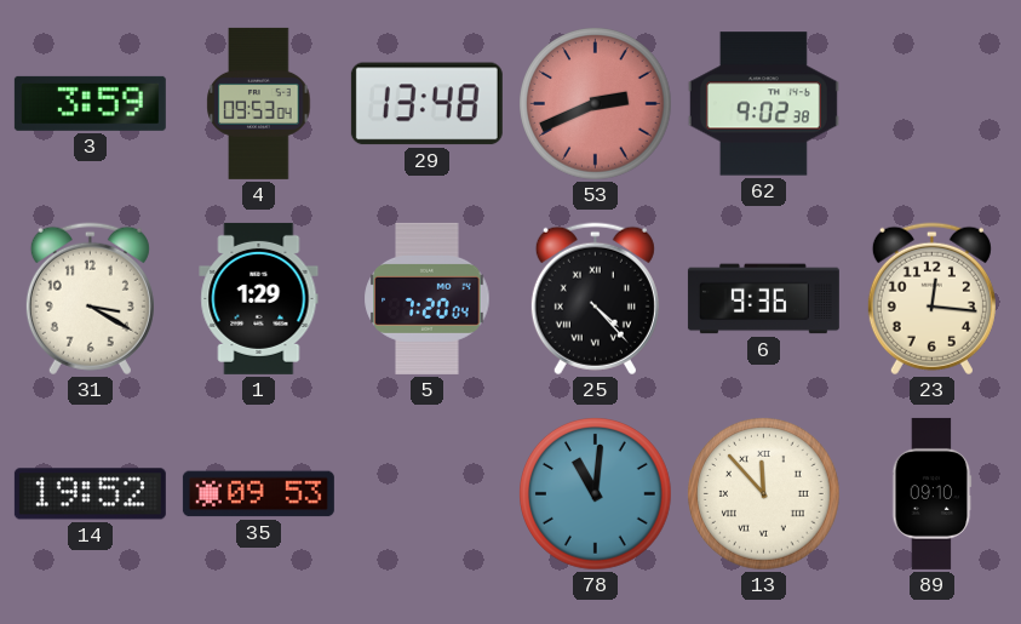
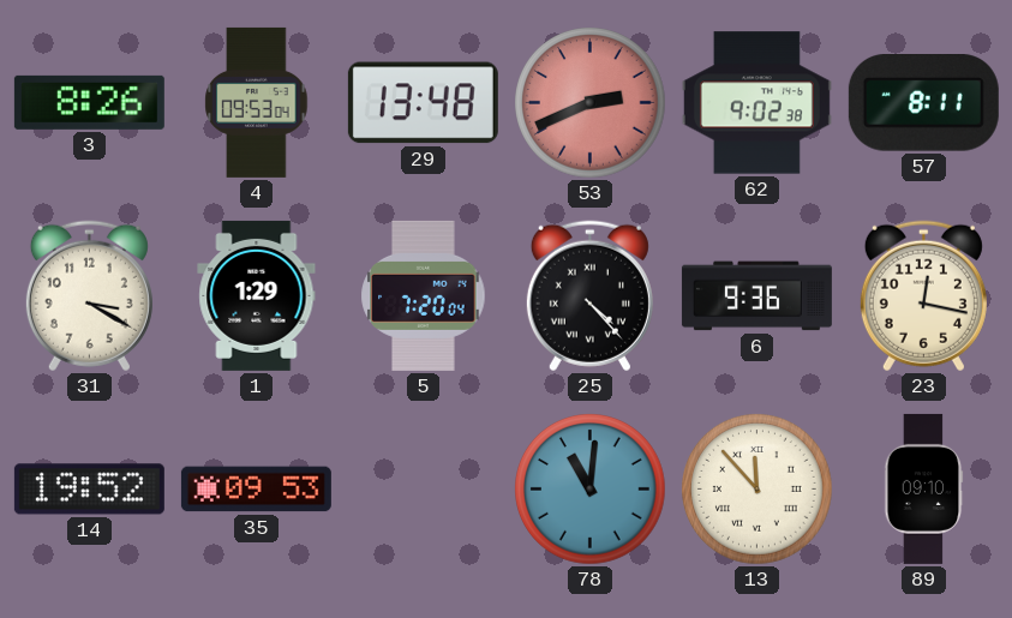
3: 3:59 -> 8:26
57: none -> 8:11
23: 12:16 -> 12:17
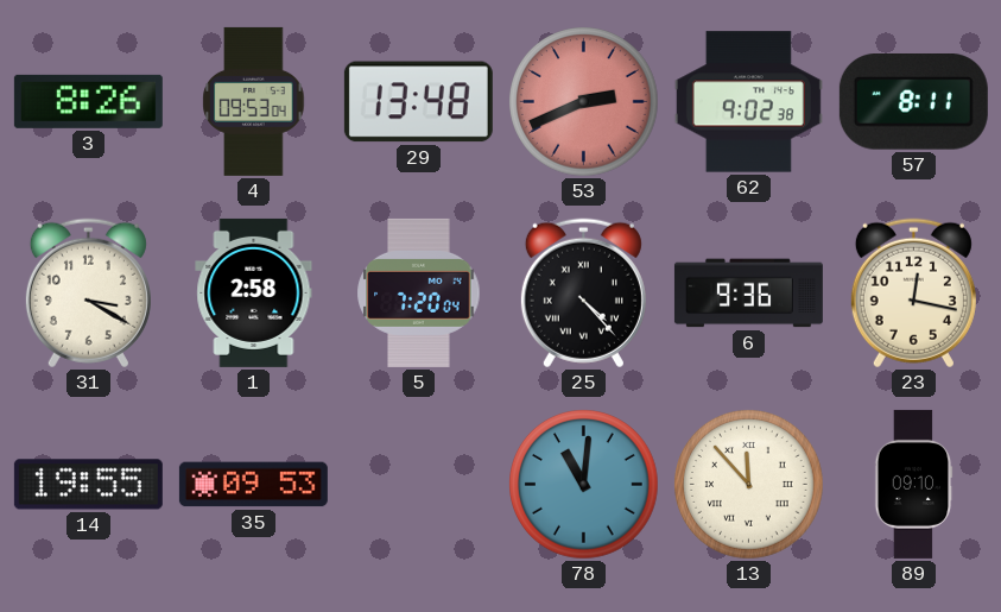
1: 1:29 -> 2:58
14: 19:52 -> 19:55
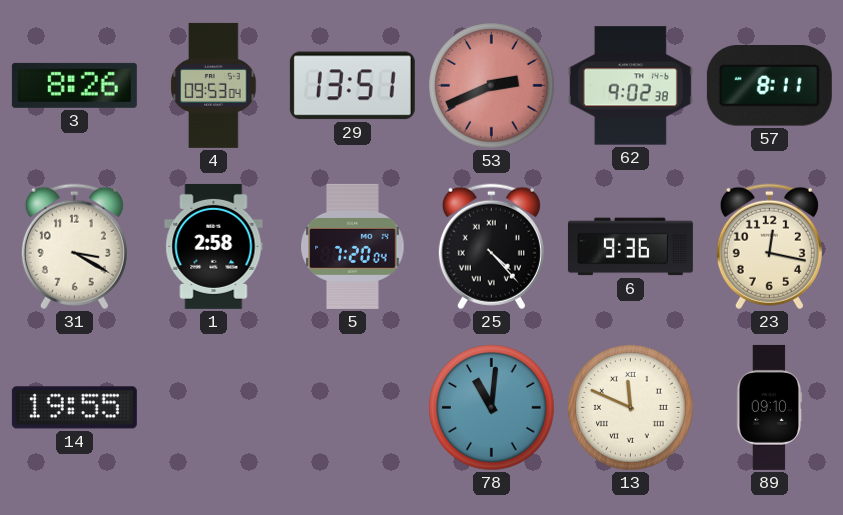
29: 13:48 -> 13:51
35: 09:53 -> none
13: 11:53 -> 11:49
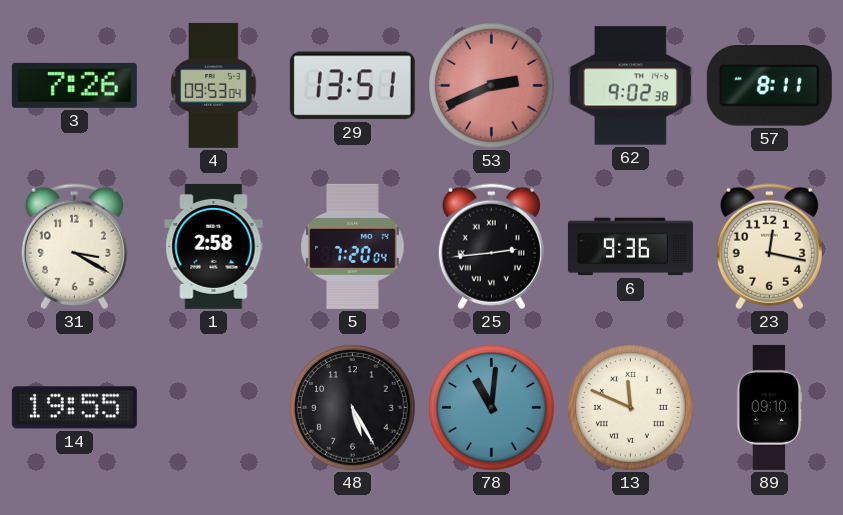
3: 8:26 -> 7:26
25: 4:23 -> 2:44
48: none -> 5:25
